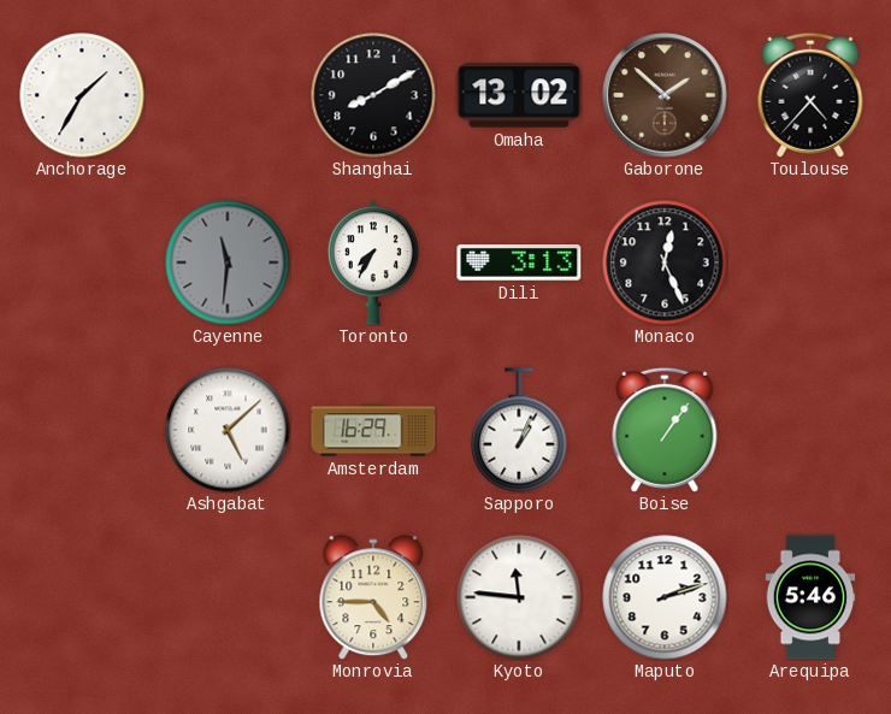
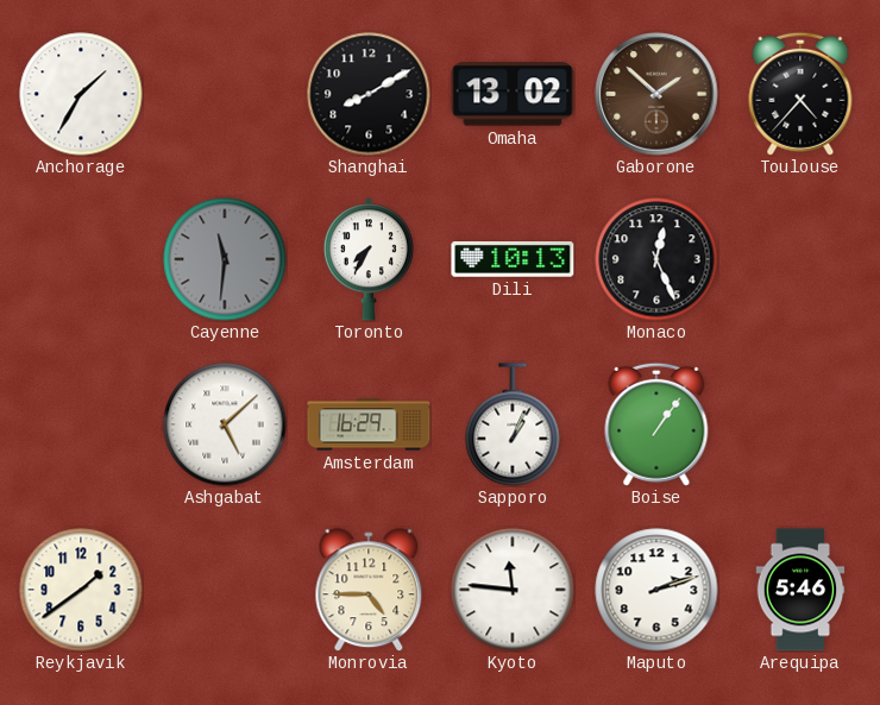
Dili: 3:13 -> 10:13
Reykjavik: none -> 1:39
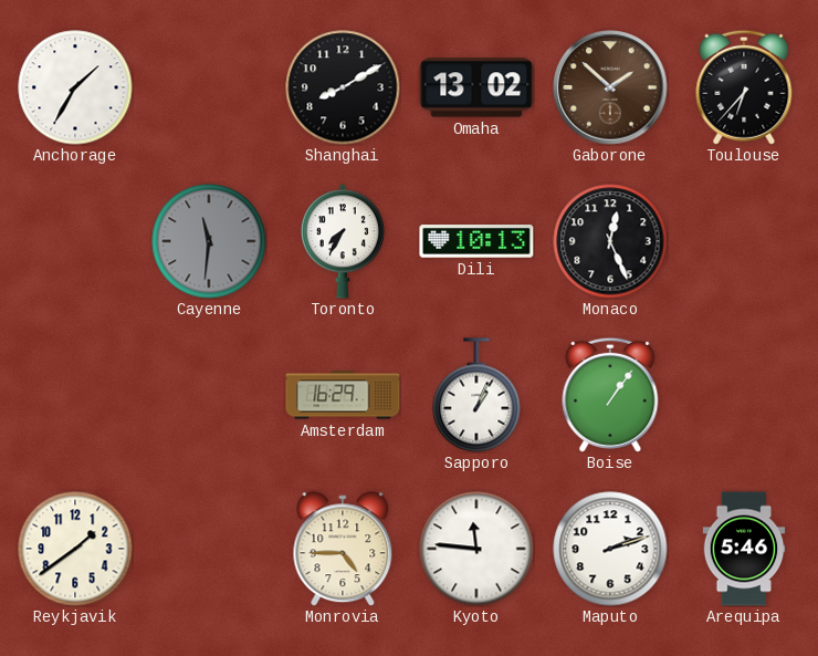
Toulouse: 4:37 -> 6:37
Ashgabat: 5:08 -> none
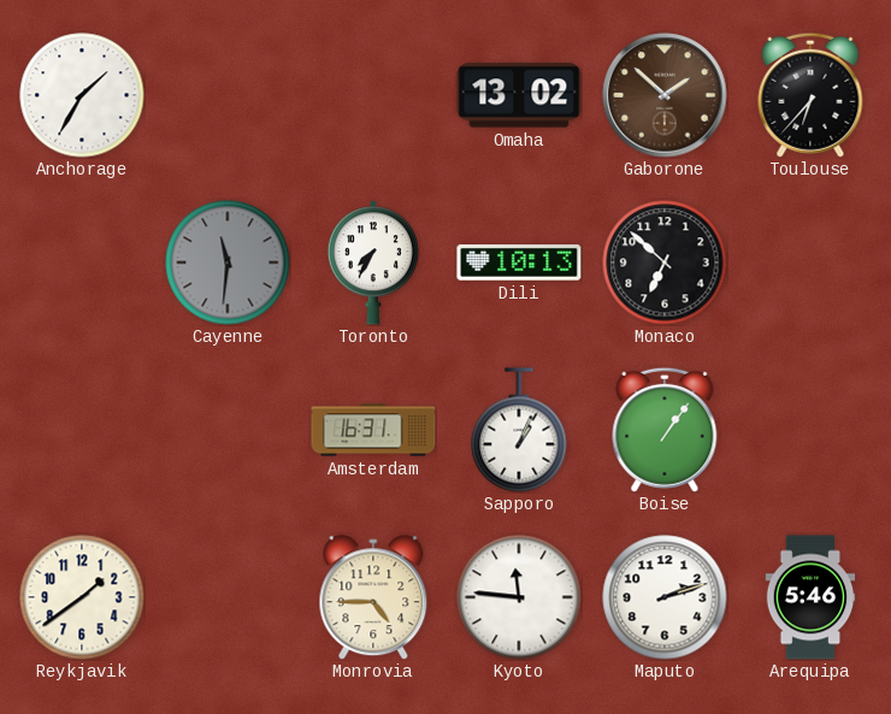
Shanghai: 8:10 -> none
Monaco: 12:26 -> 6:52
Amsterdam: 16:29 -> 16:31
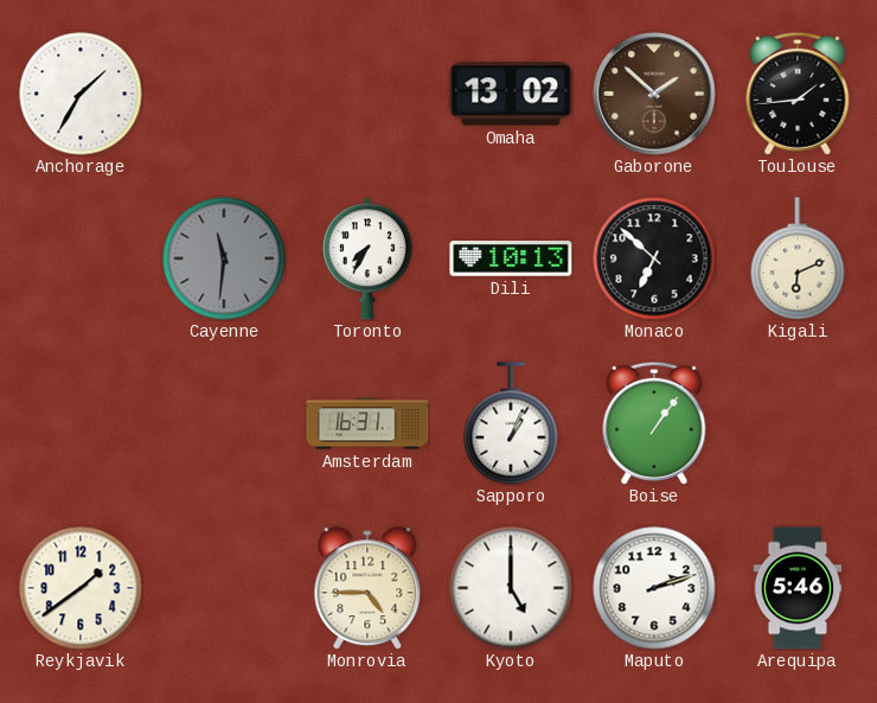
Toulouse: 6:37 -> 1:44
Kigali: none -> 6:11
Kyoto: 11:46 -> 5:00
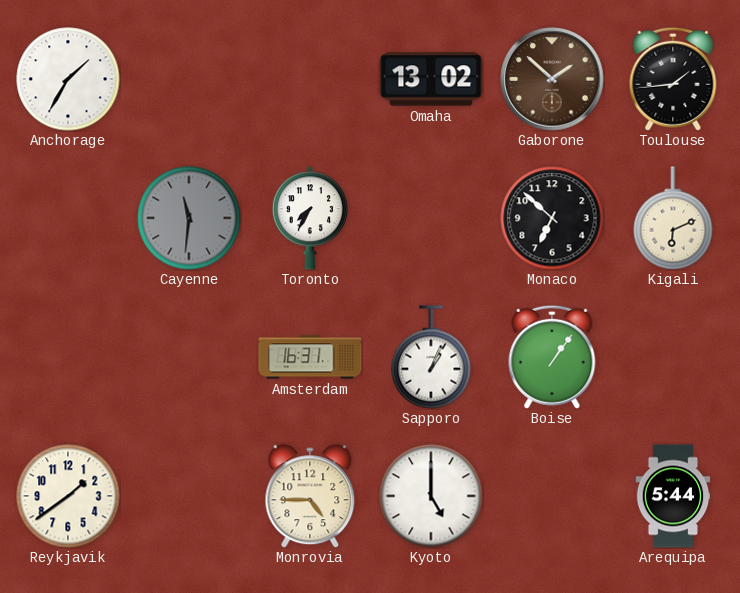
Dili: 10:13 -> none
Maputo: 2:12 -> none
Arequipa: 5:46 -> 5:44
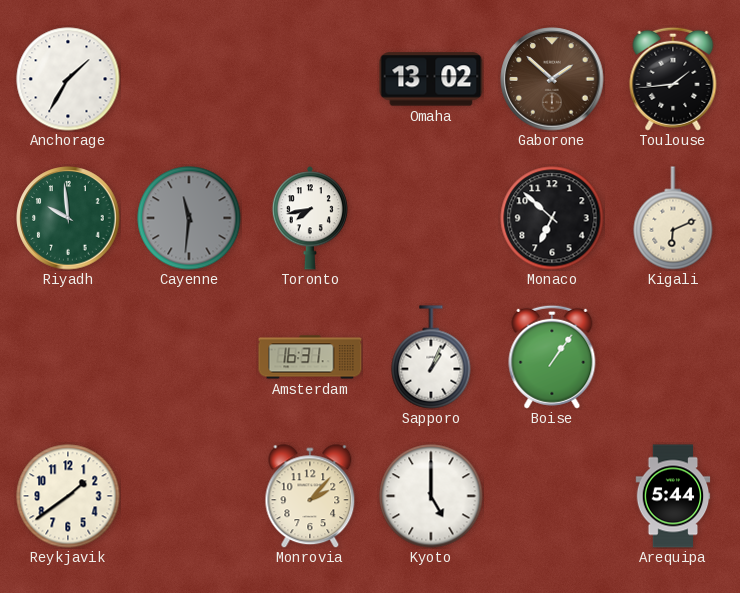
Riyadh: none -> 9:59
Toronto: 7:35 -> 7:43
Monrovia: 4:45 -> 2:07
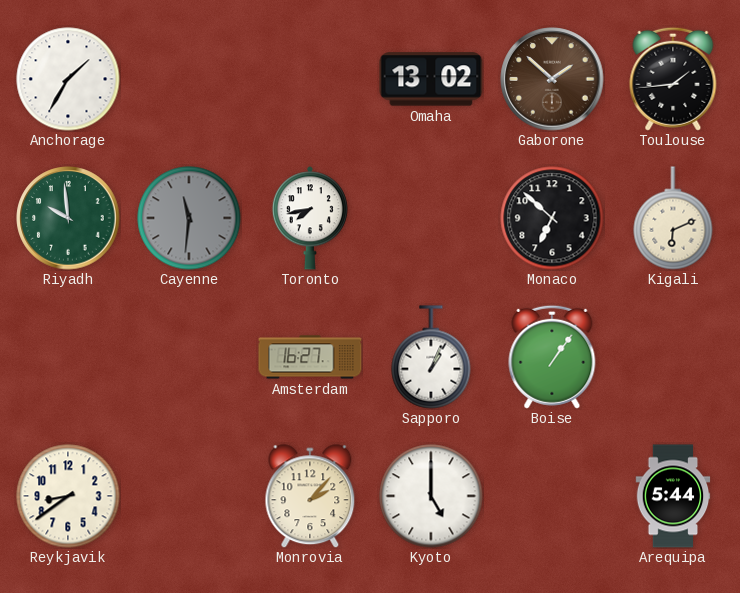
Amsterdam: 16:31 -> 16:27
Reykjavik: 1:39 -> 8:39
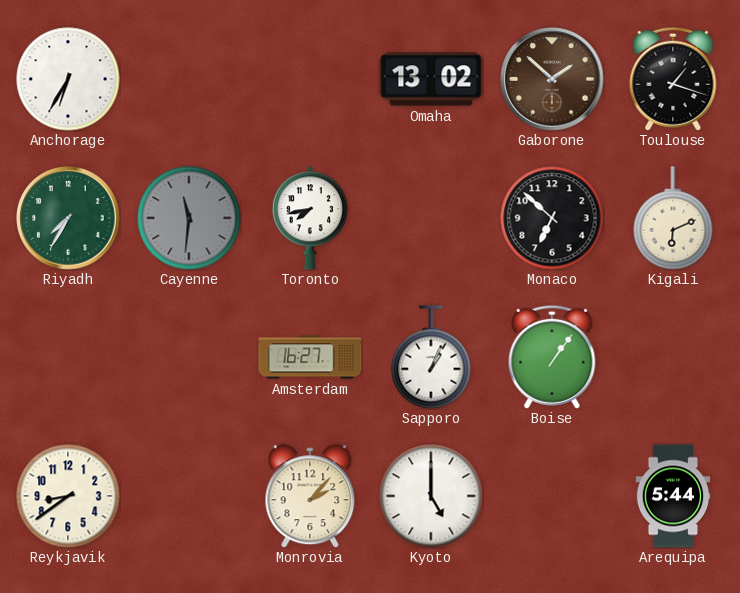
Anchorage: 1:35 -> 6:35
Toulouse: 1:44 -> 1:18
Riyadh: 9:59 -> 7:35
